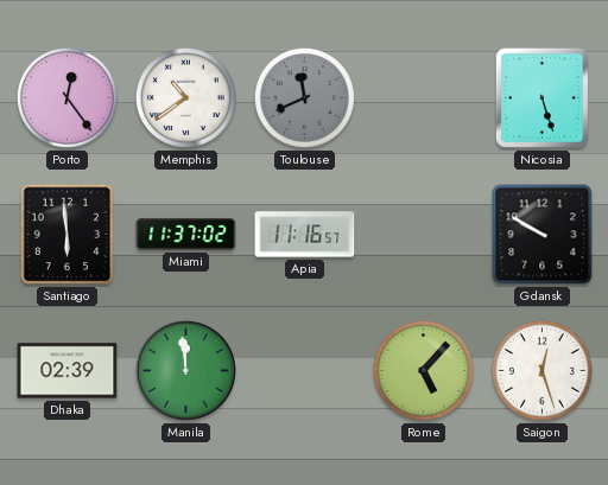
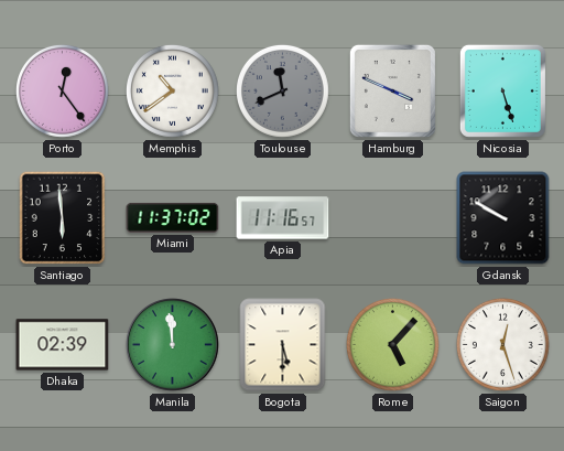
Hamburg: none -> 3:49
Bogota: none -> 5:30
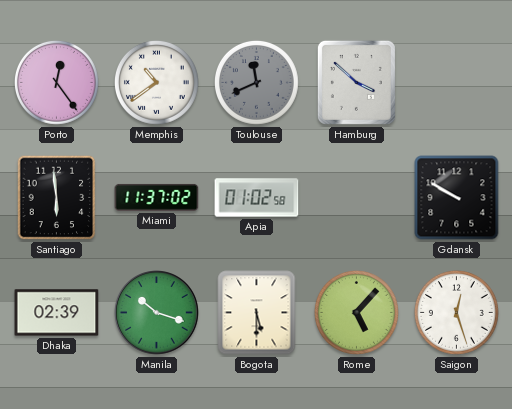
Hamburg: 3:49 -> 3:52
Nicosia: 5:27 -> none
Apia: 11:16 -> 01:02
Manila: 11:59 -> 10:18
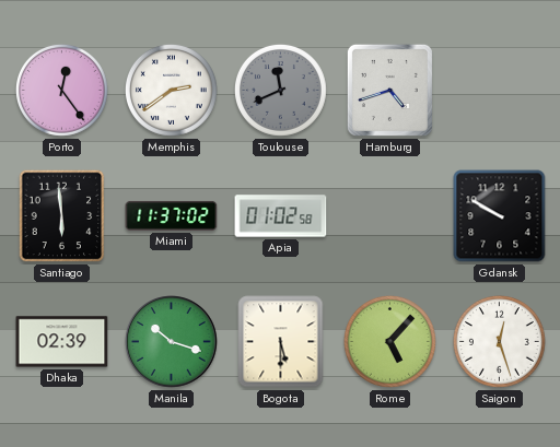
Memphis: 10:39 -> 2:39
Hamburg: 3:52 -> 4:42
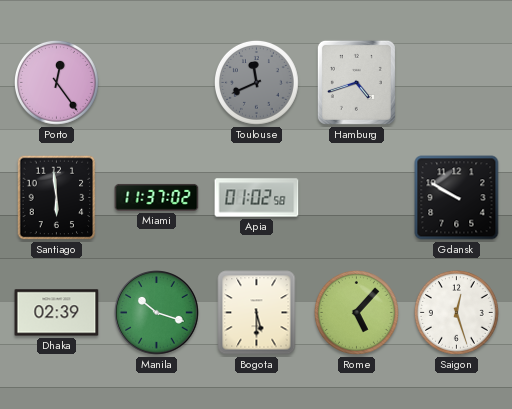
Memphis: 2:39 -> none
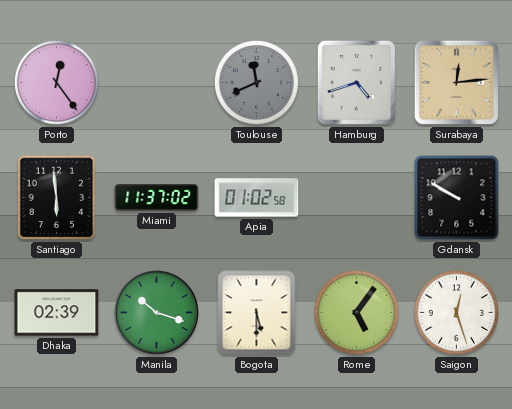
Surabaya: none -> 12:14
Rome: 5:07 -> 5:06
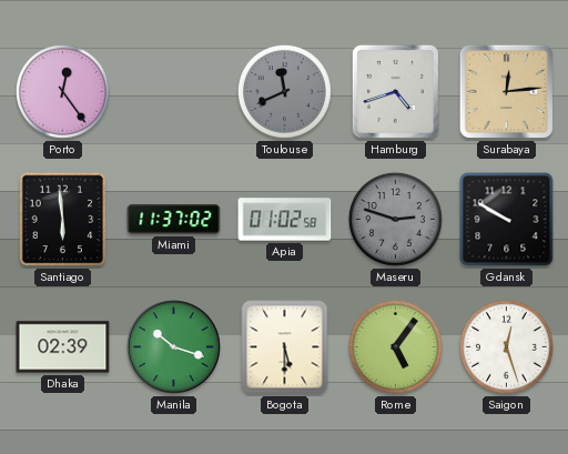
Maseru: none -> 2:48
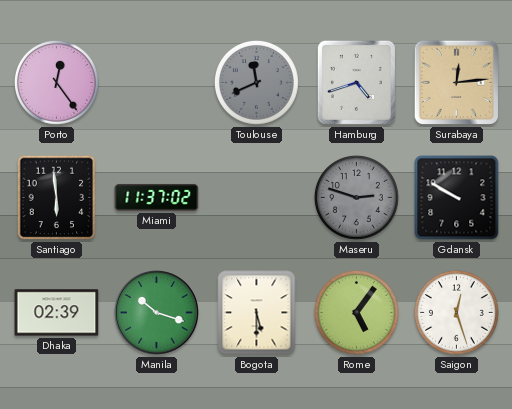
Apia: 01:02 -> none
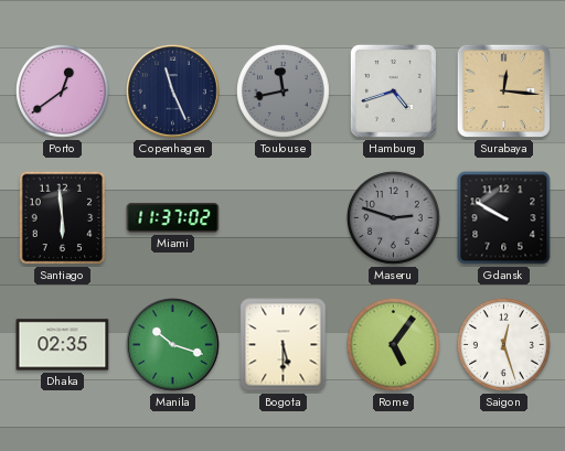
Porto: 12:24 -> 12:39
Copenhagen: none -> 11:26
Toulouse: 11:41 -> 11:43
Surabaya: 12:14 -> 12:16
Dhaka: 02:39 -> 02:35
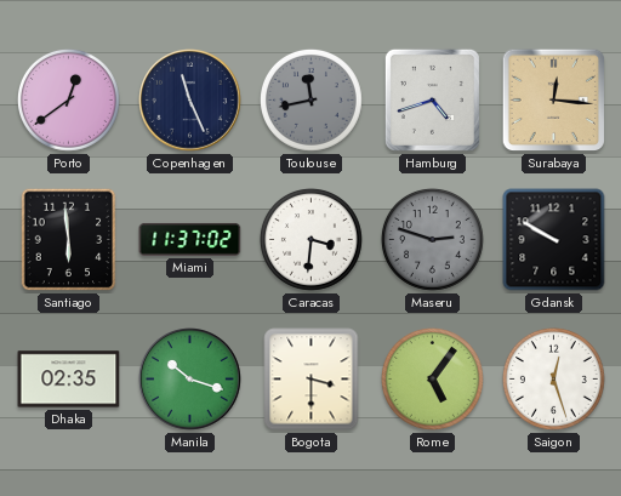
Caracas: none -> 3:31
Bogota: 5:30 -> 3:30
